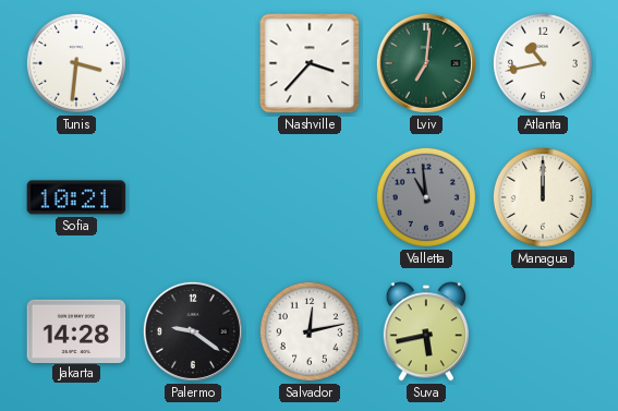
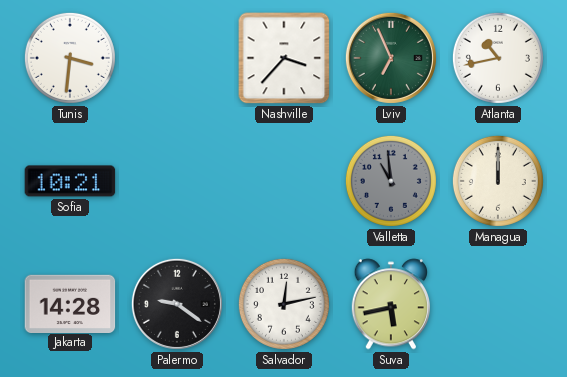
Lviv: 7:01 -> 6:56
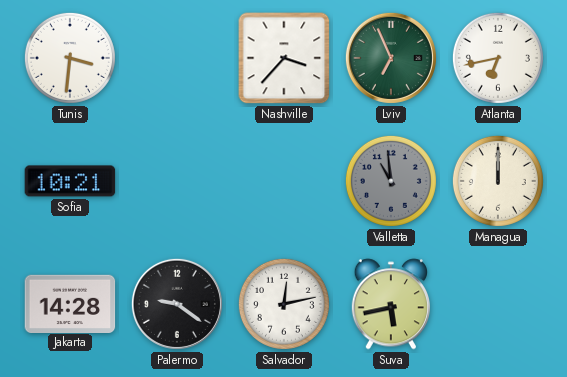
Atlanta: 10:43 -> 6:43
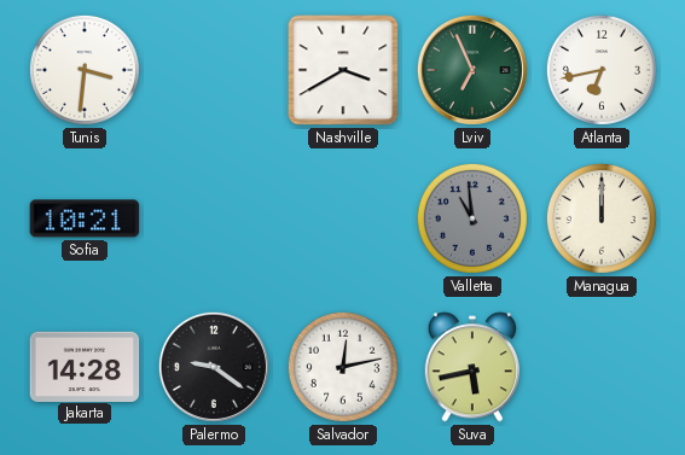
Nashville: 3:37 -> 3:40
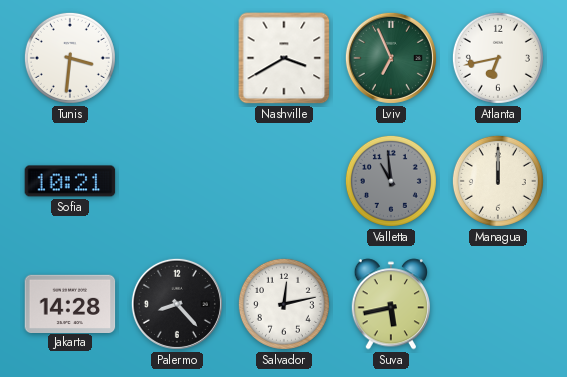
Palermo: 9:21 -> 8:23
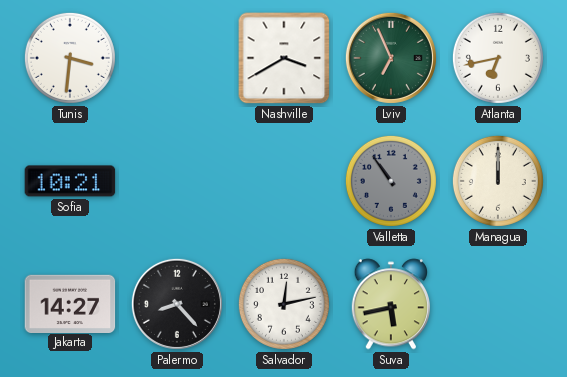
Valletta: 10:59 -> 10:54
Jakarta: 14:28 -> 14:27
